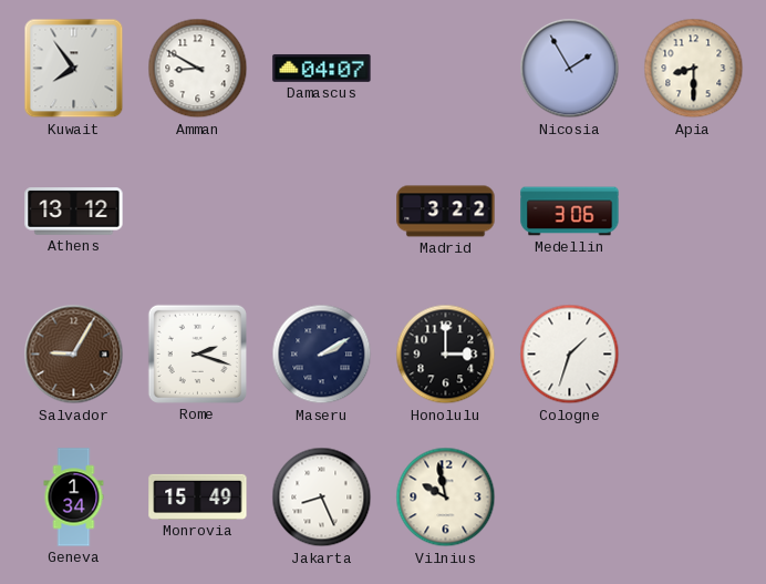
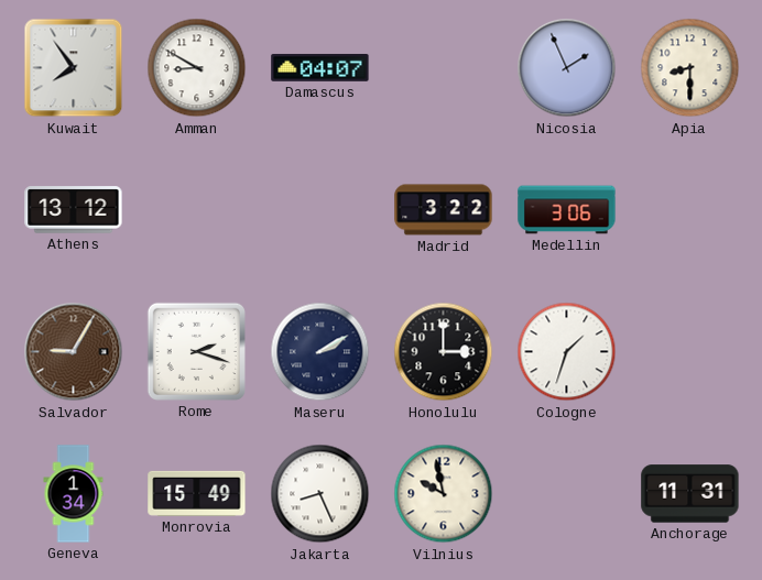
Nicosia: 1:55 -> 1:56
Anchorage: none -> 11:31
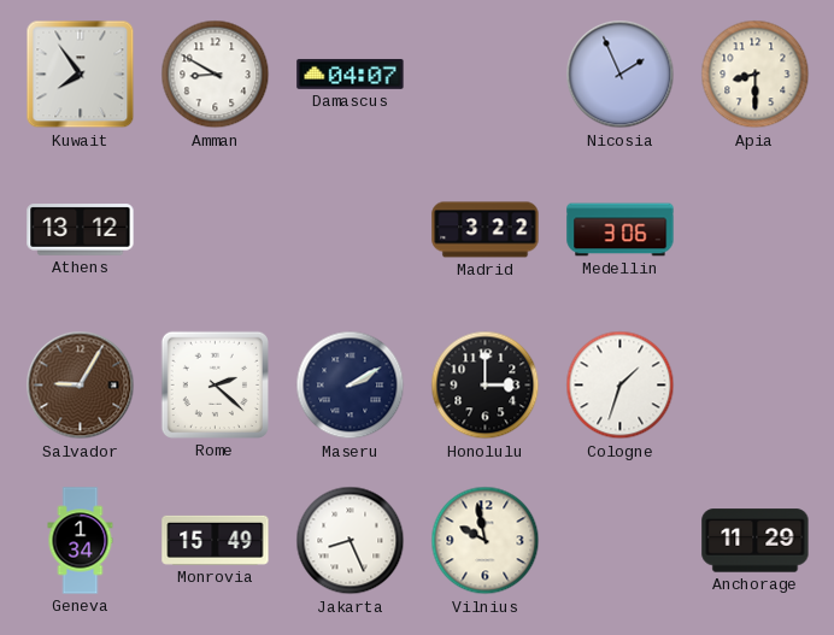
Rome: 2:18 -> 2:22
Anchorage: 11:31 -> 11:29
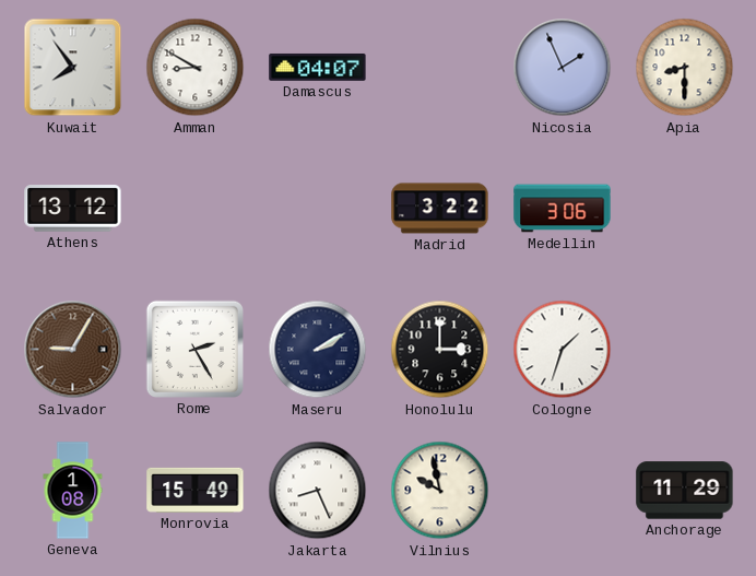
Rome: 2:22 -> 2:25
Geneva: 1:34 -> 1:08
